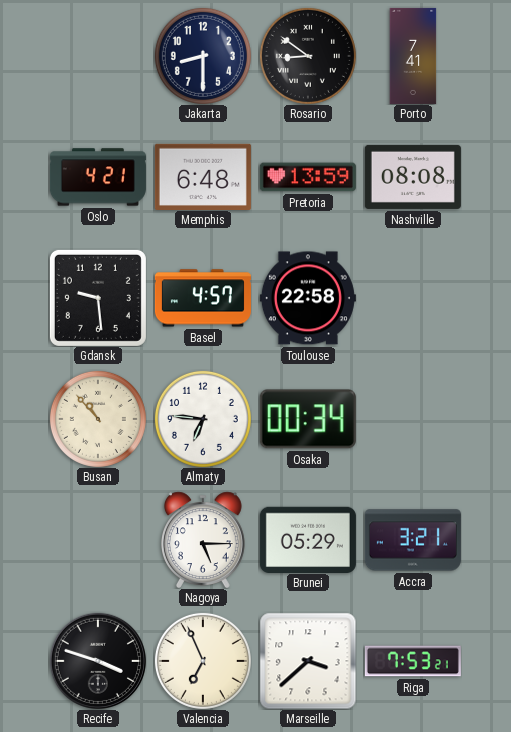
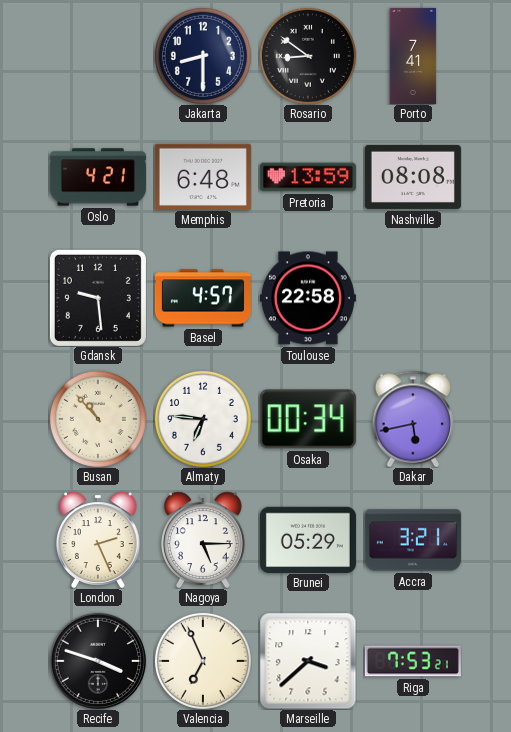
Dakar: none -> 5:43
London: none -> 2:26
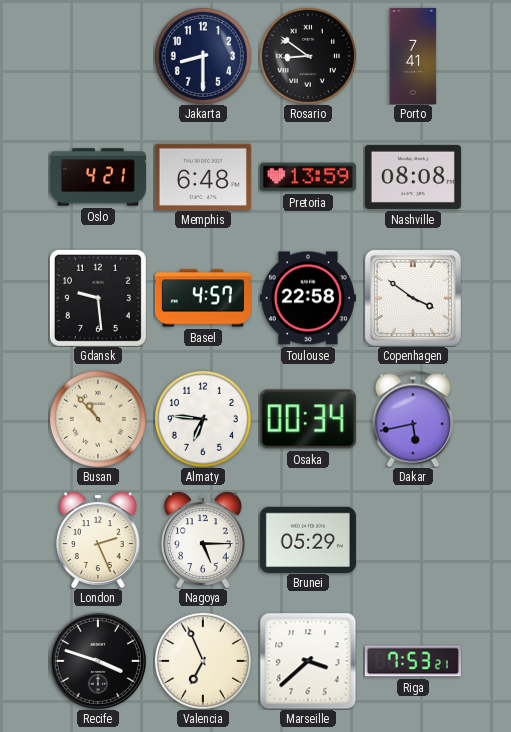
Copenhagen: none -> 3:51
Accra: 3:21 -> none
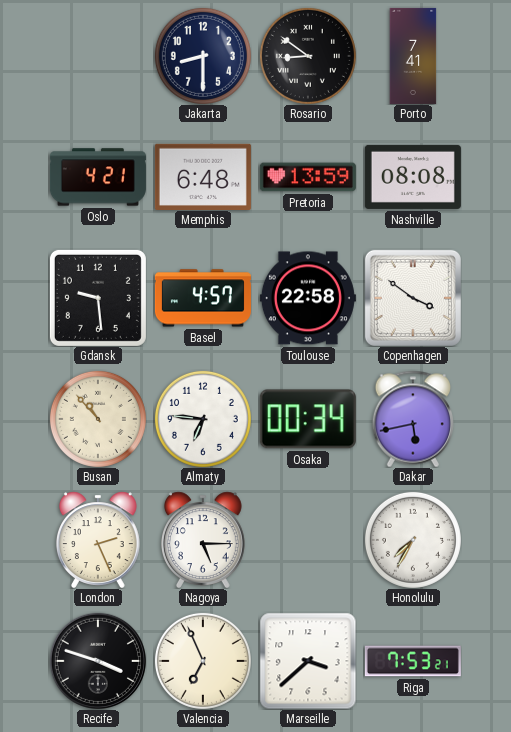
Brunei: 05:29 -> none
Honolulu: none -> 7:35
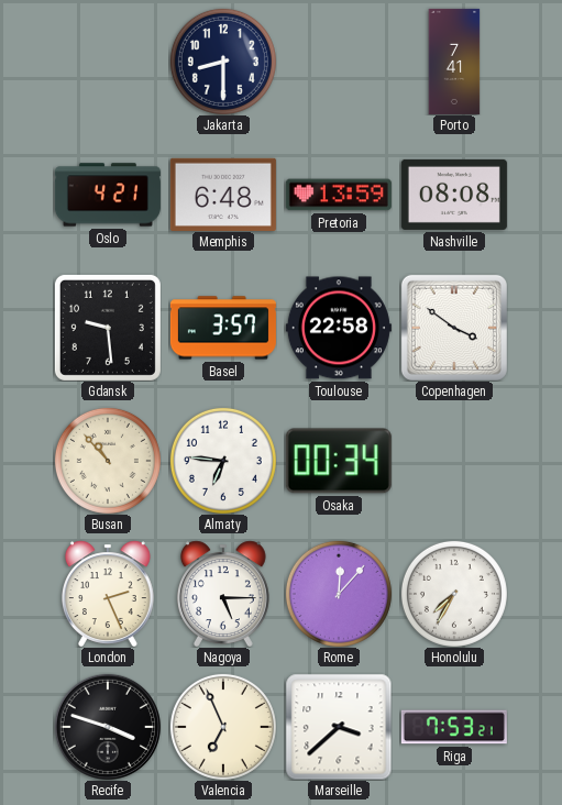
Rosario: 8:51 -> none
Basel: 4:57 -> 3:57
Dakar: 5:43 -> none
Rome: none -> 12:07
